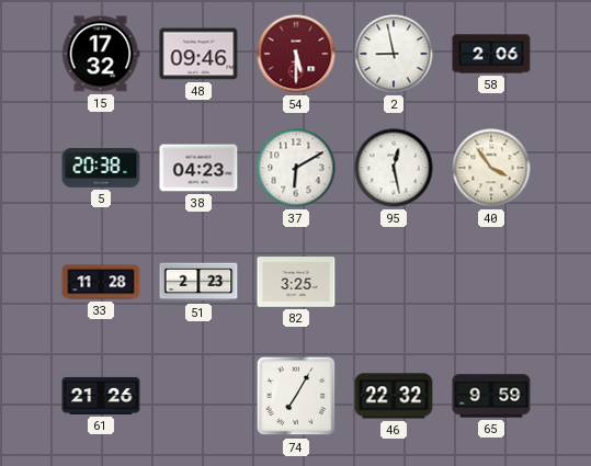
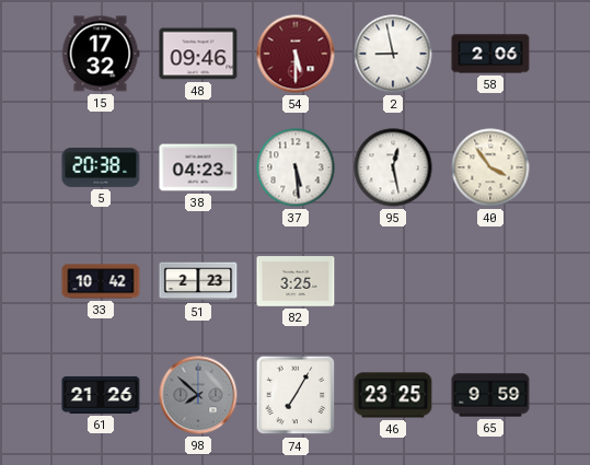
37: 6:10 -> 5:29
33: 11:28 -> 10:42
98: none -> 7:52
46: 22:32 -> 23:25
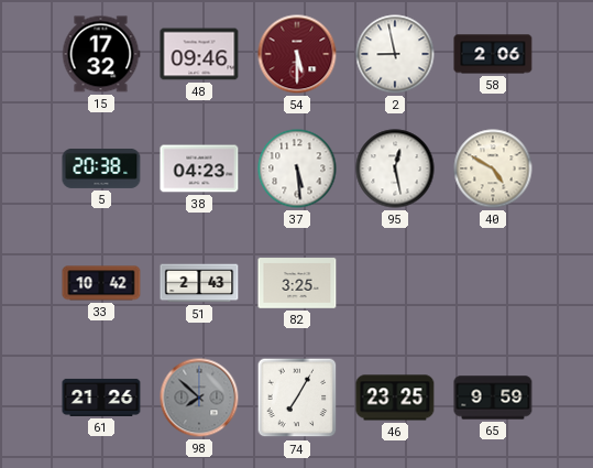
40: 3:54 -> 4:50
51: 2:23 -> 2:43
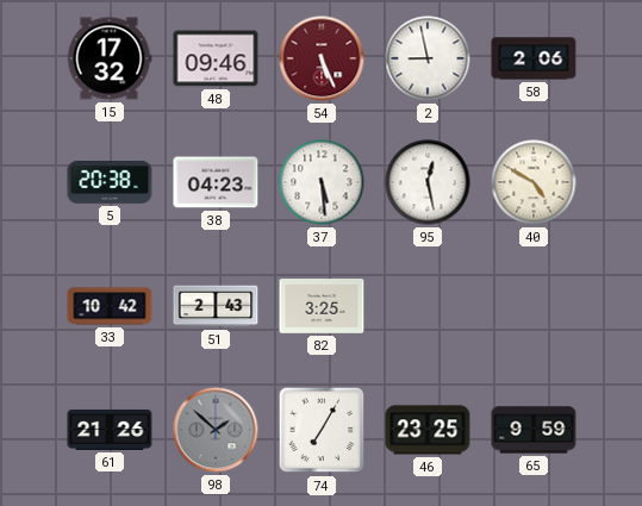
54: 5:30 -> 5:26
98: 7:52 -> 1:52
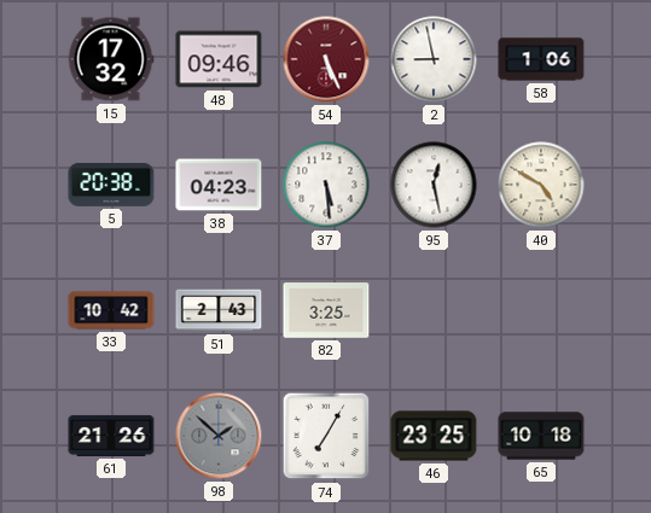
58: 2:06 -> 1:06
65: 9:59 -> 10:18
